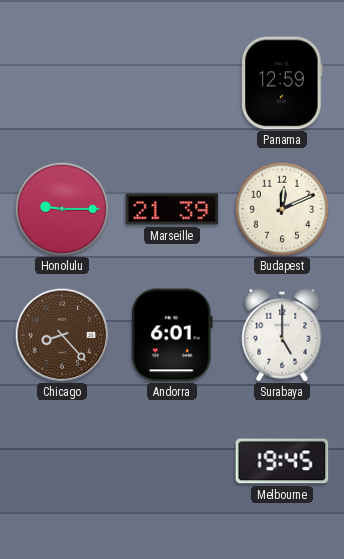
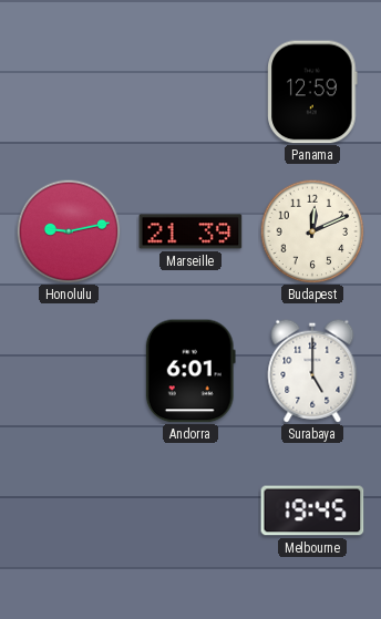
Honolulu: 9:15 -> 9:13
Chicago: 8:23 -> none
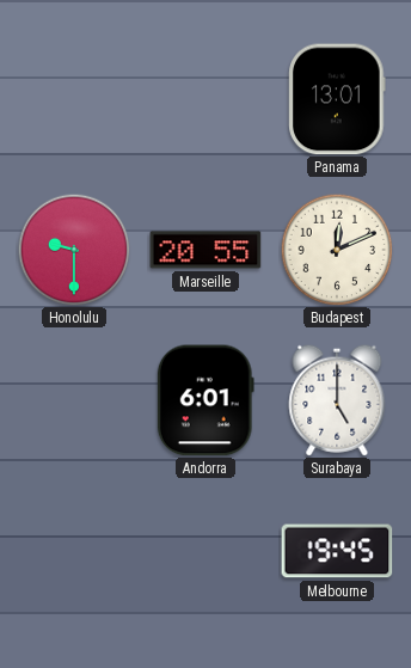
Panama: 12:59 -> 13:01
Honolulu: 9:13 -> 9:30
Marseille: 21:39 -> 20:55
